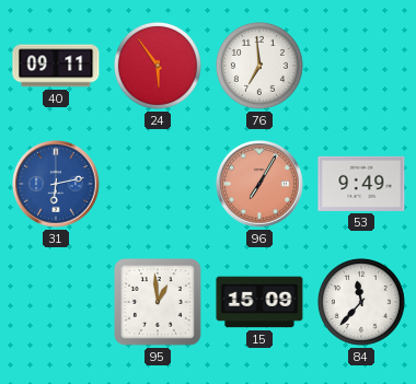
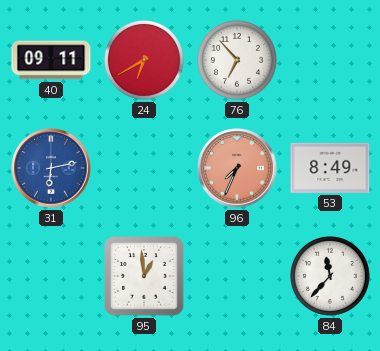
24: 5:54 -> 6:40
76: 6:59 -> 6:53
96: 7:05 -> 7:34
53: 9:49 -> 8:49
15: 15:09 -> none
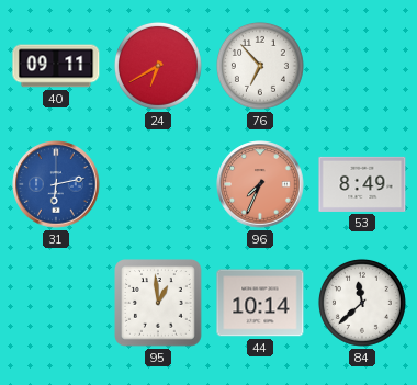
44: none -> 10:14
84: 11:37 -> 11:38
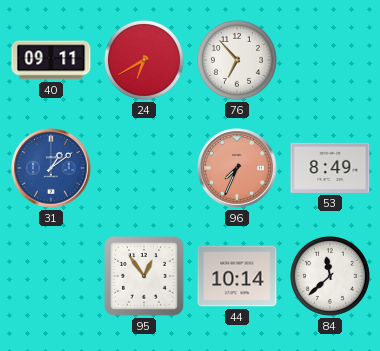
31: 6:13 -> 1:09
95: 12:59 -> 12:54
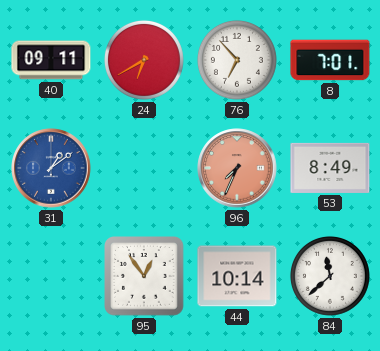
8: none -> 7:01
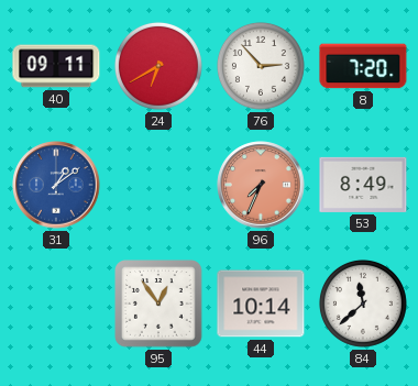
76: 6:53 -> 2:53
8: 7:01 -> 7:20
